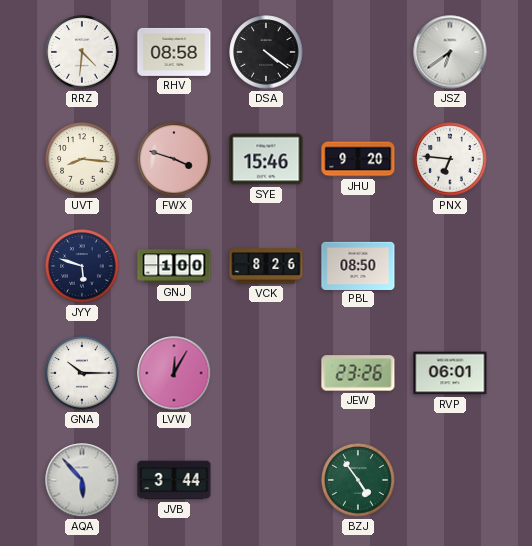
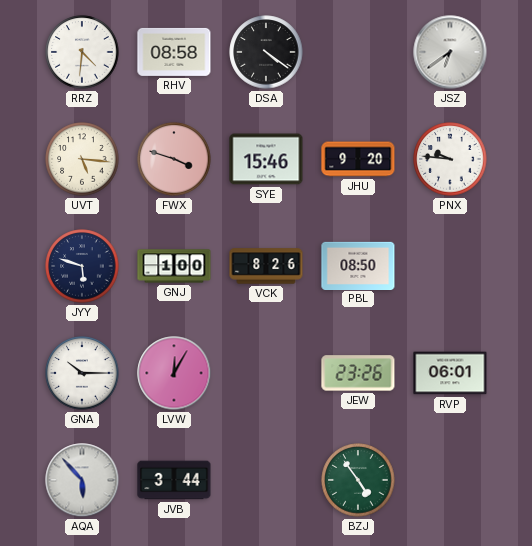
UVT: 8:16 -> 5:16
PNX: 6:46 -> 9:46
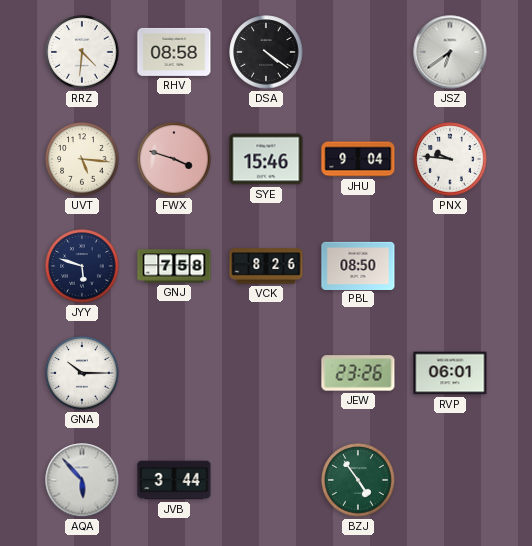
JHU: 9:20 -> 9:04
GNJ: 1:00 -> 7:58
LVW: 12:05 -> none
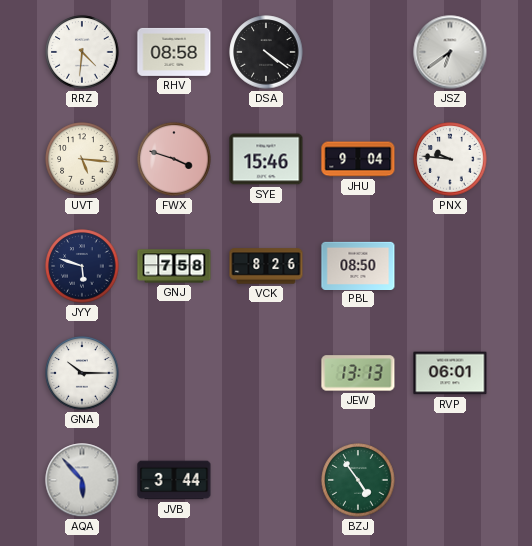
JEW: 23:26 -> 13:13
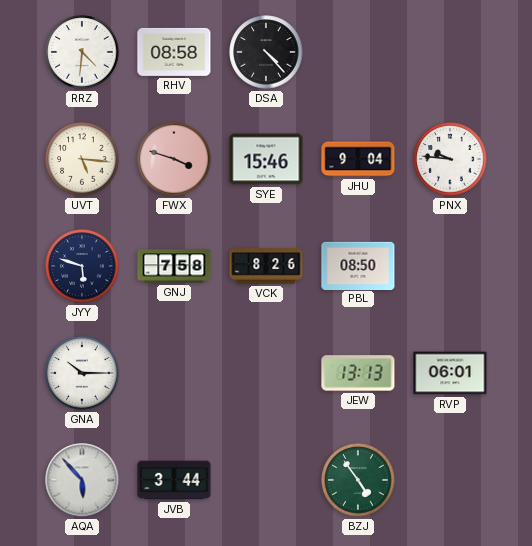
DSA: 4:21 -> 4:23
JSZ: 6:39 -> none
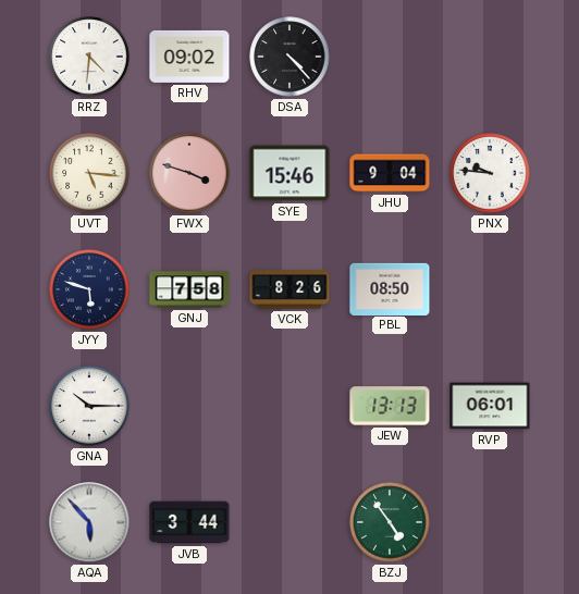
RHV: 08:58 -> 09:02
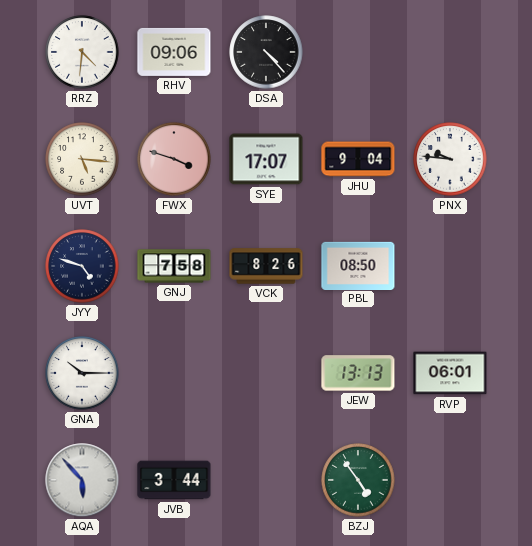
RHV: 09:02 -> 09:06
SYE: 15:46 -> 17:07
JYY: 5:48 -> 4:48
